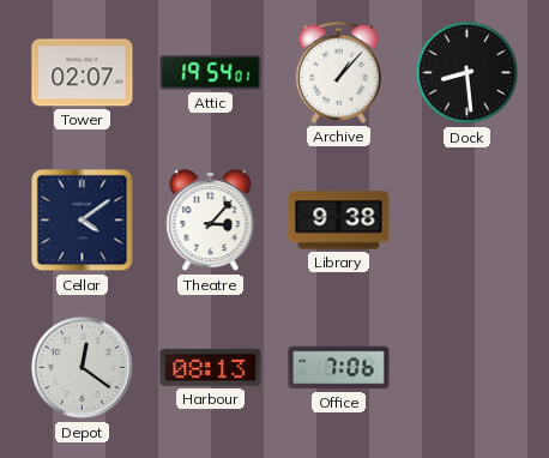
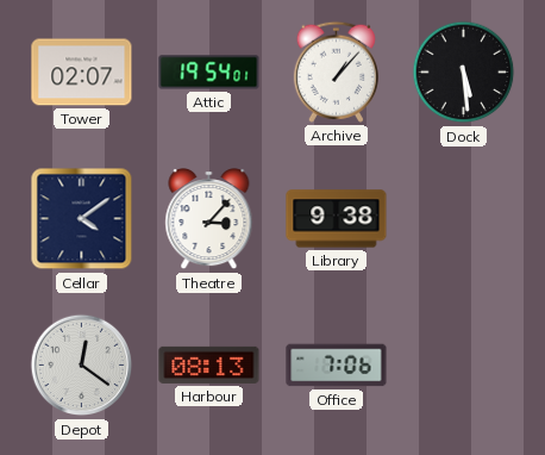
Dock: 8:29 -> 5:29
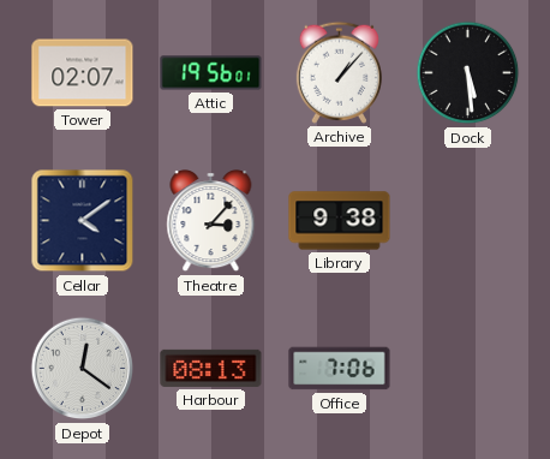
Attic: 19:54 -> 19:56
